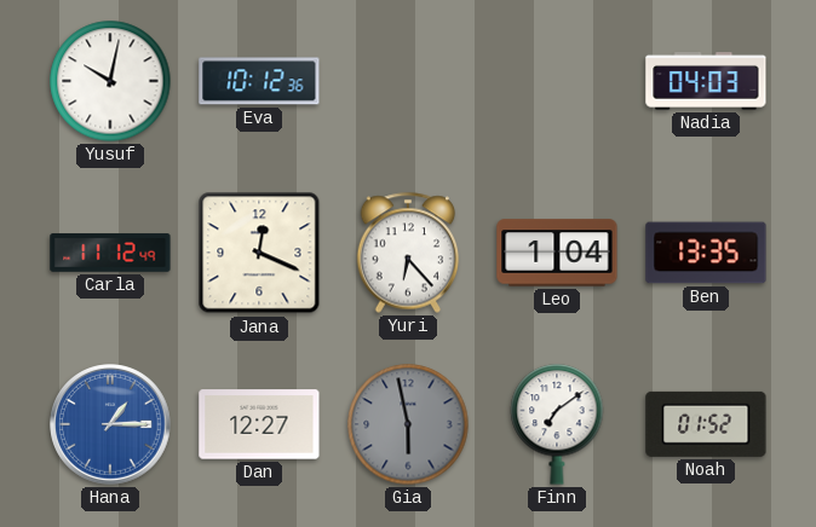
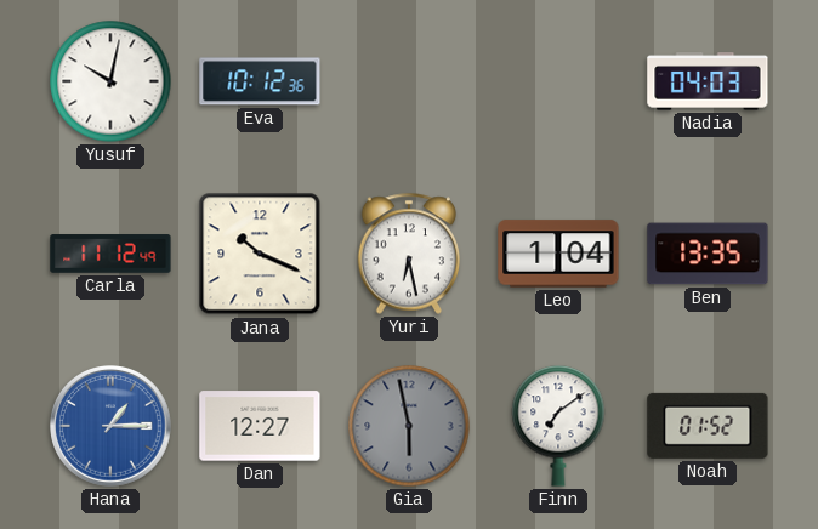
Jana: 12:19 -> 10:19
Yuri: 6:23 -> 6:28
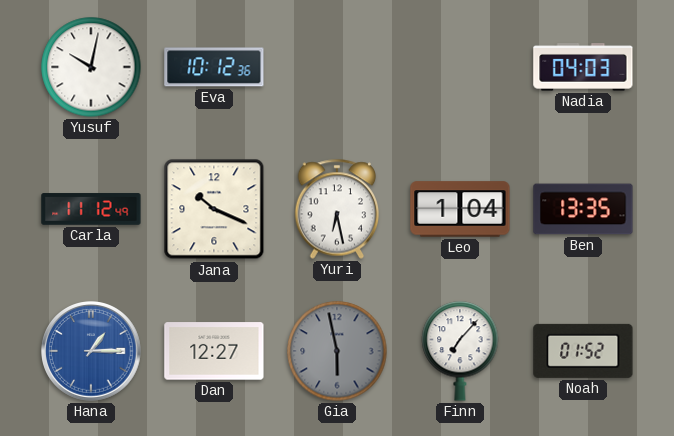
Finn: 7:09 -> 7:07
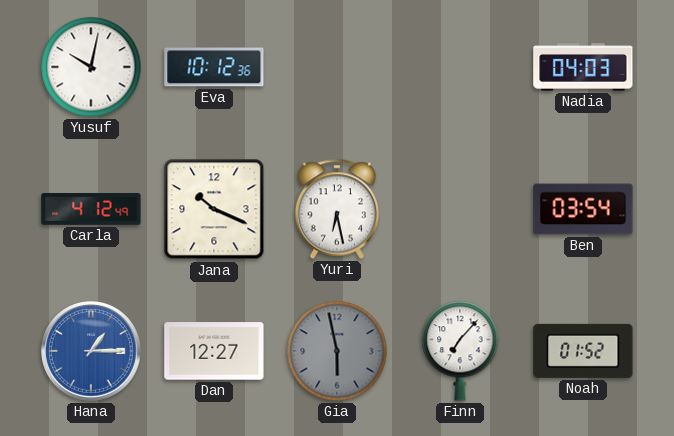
Carla: 11:12 -> 4:12
Leo: 1:04 -> none
Ben: 13:35 -> 03:54
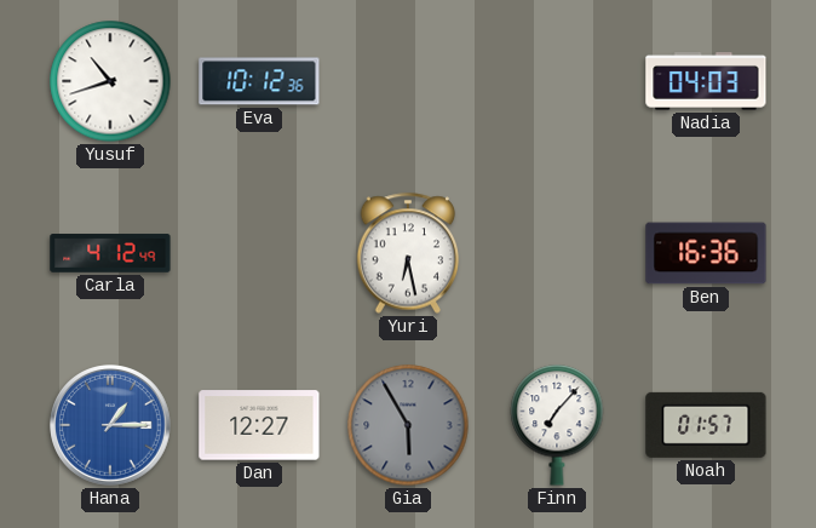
Yusuf: 10:02 -> 10:42
Jana: 10:19 -> none
Ben: 03:54 -> 16:36
Gia: 5:58 -> 5:55
Noah: 01:52 -> 01:57
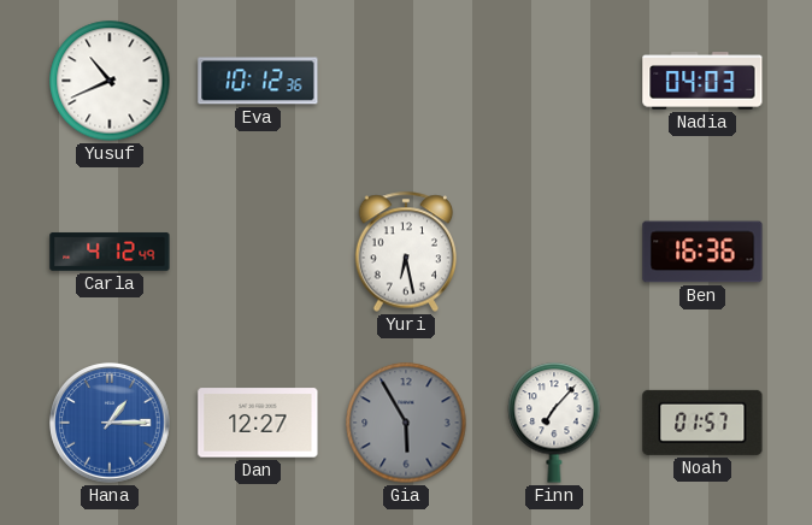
Yusuf: 10:42 -> 10:41
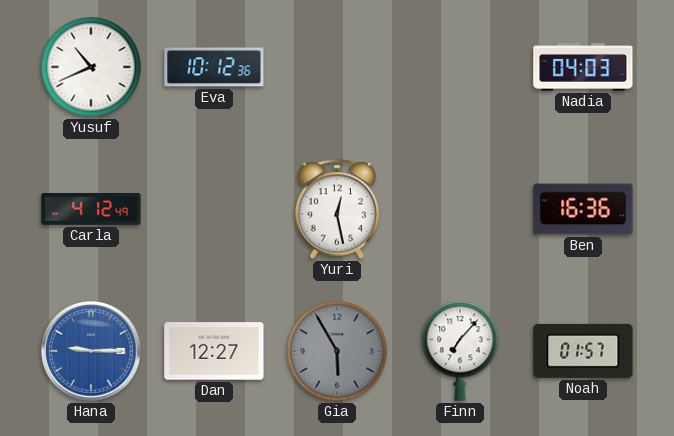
Yuri: 6:28 -> 12:28
Hana: 1:15 -> 9:15
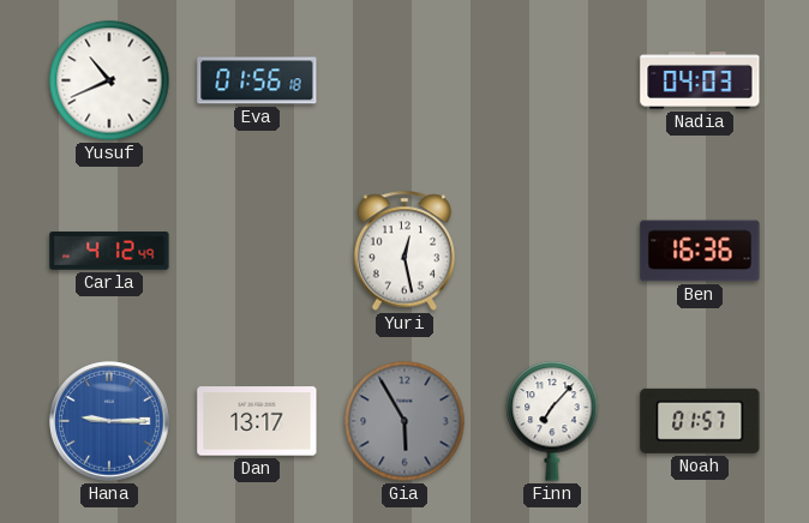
Eva: 10:12 -> 01:56
Dan: 12:27 -> 13:17
